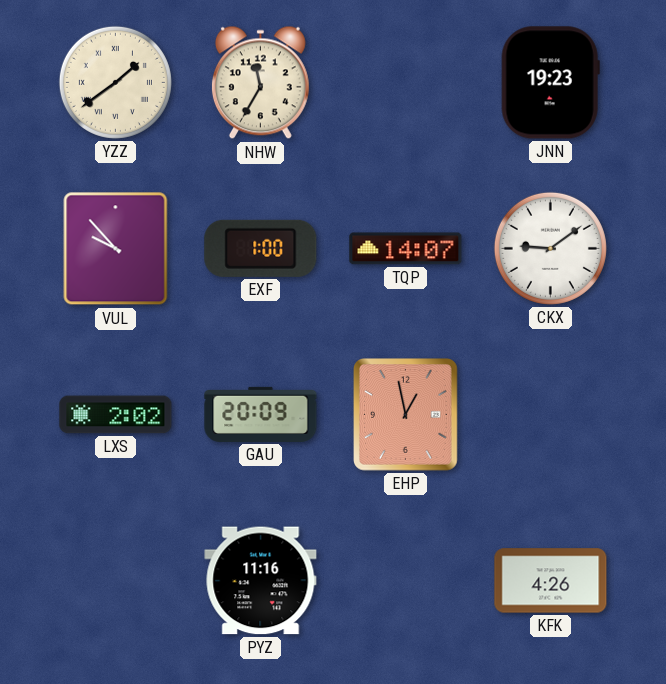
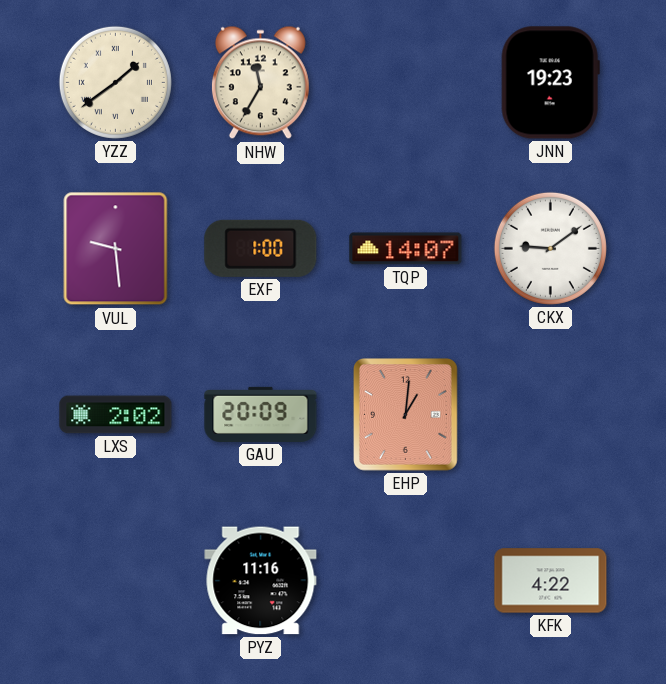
VUL: 9:53 -> 9:29
EHP: 12:58 -> 1:01
KFK: 4:26 -> 4:22
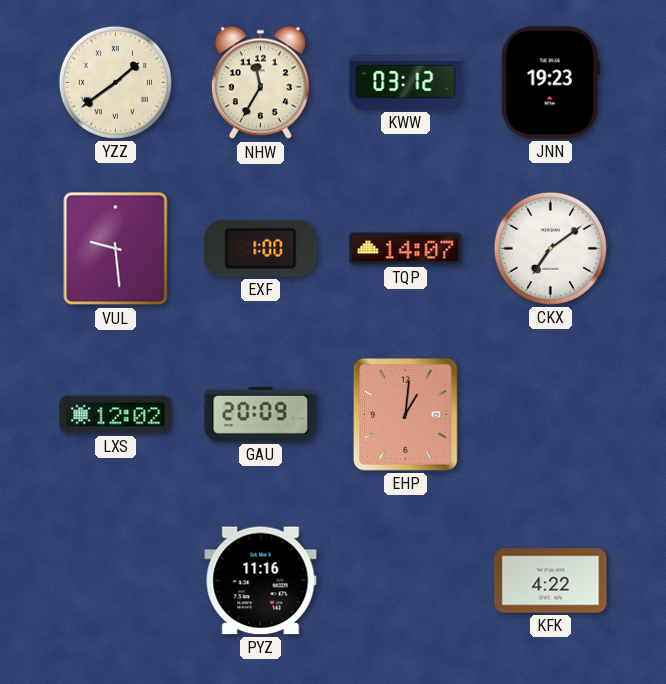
KWW: none -> 03:12
CKX: 9:09 -> 7:09
LXS: 2:02 -> 12:02
